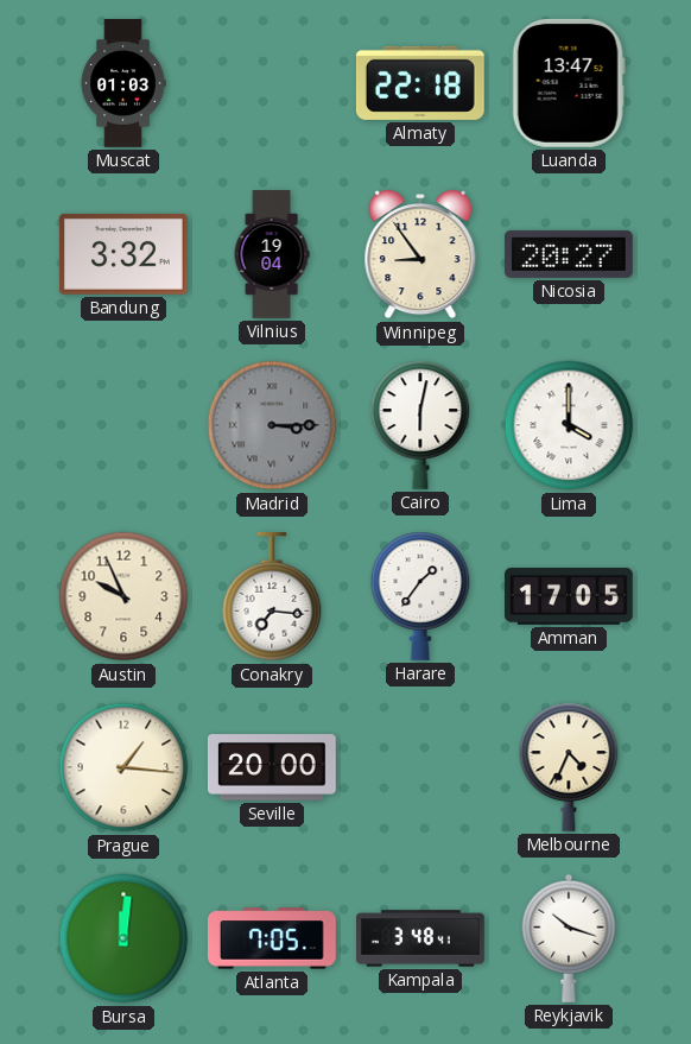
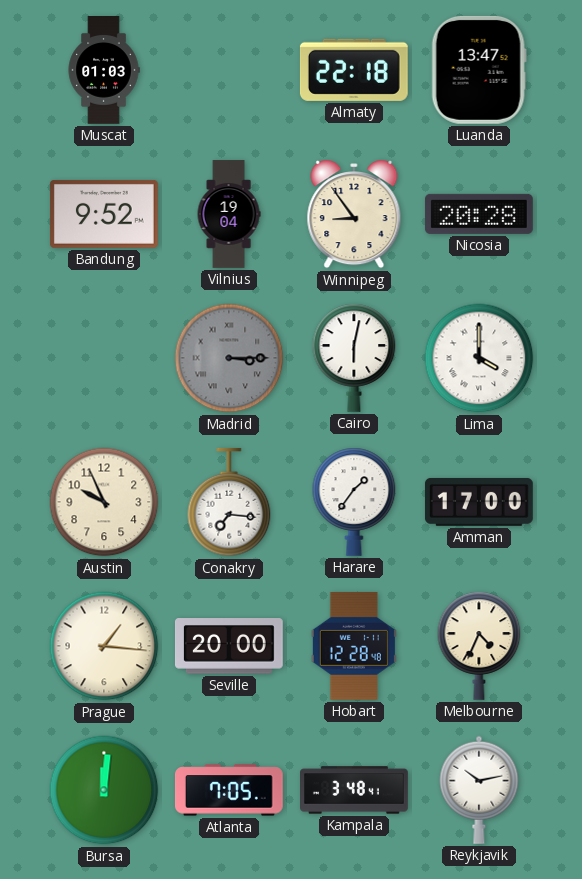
Bandung: 3:32 -> 9:52
Nicosia: 20:27 -> 20:28
Amman: 17:05 -> 17:00
Hobart: none -> 12:28
Reykjavik: 10:18 -> 10:13
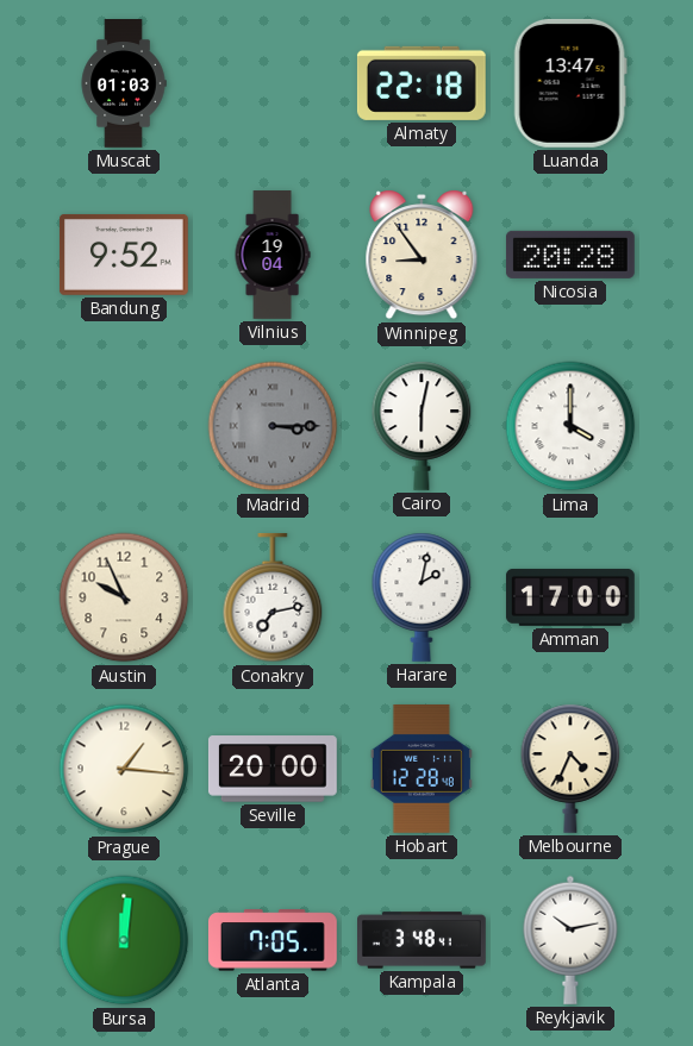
Conakry: 7:16 -> 7:13
Harare: 1:36 -> 2:02
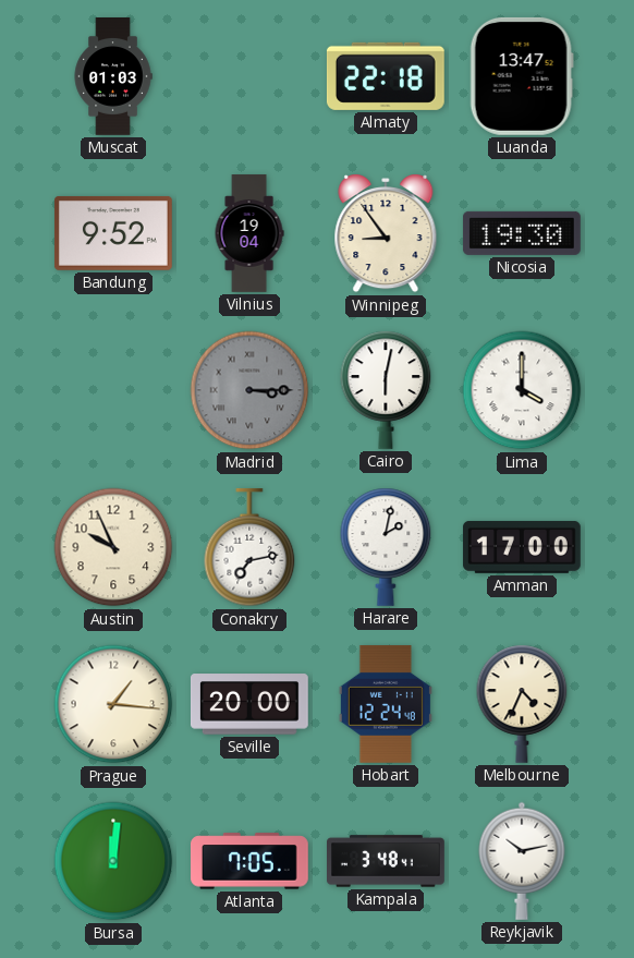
Nicosia: 20:28 -> 19:30
Hobart: 12:28 -> 12:24
